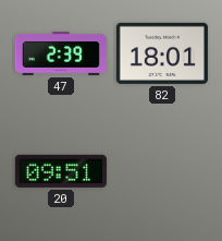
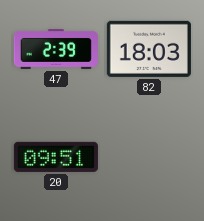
82: 18:01 -> 18:03
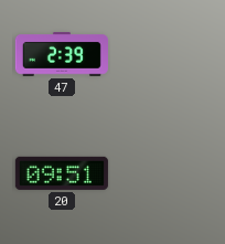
82: 18:03 -> none
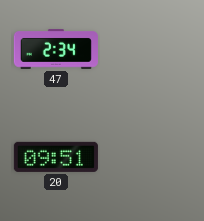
47: 2:39 -> 2:34
